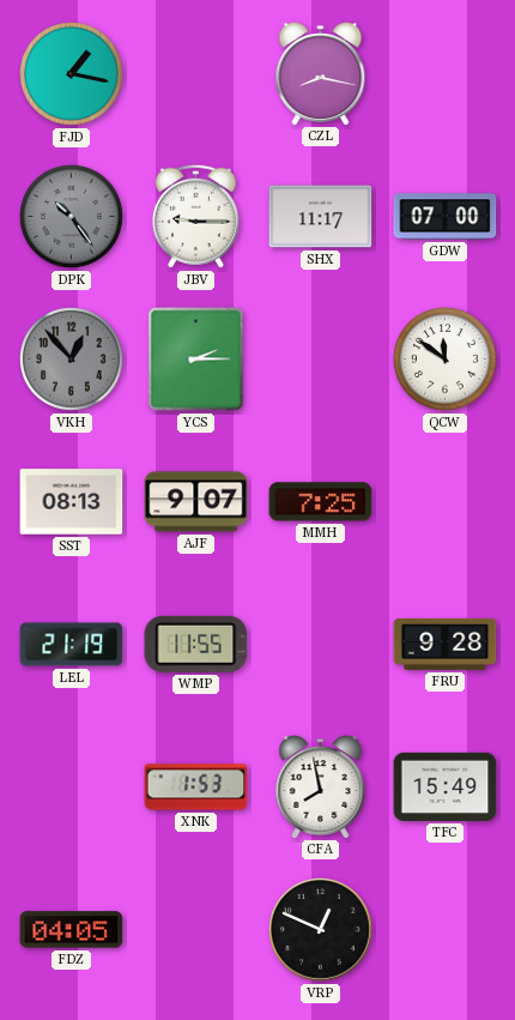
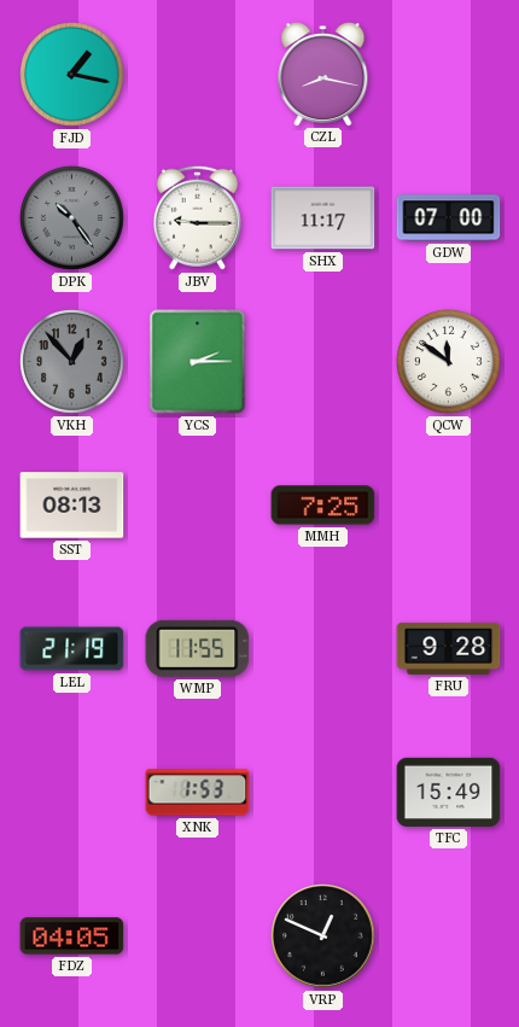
AJF: 9:07 -> none
CFA: 7:58 -> none
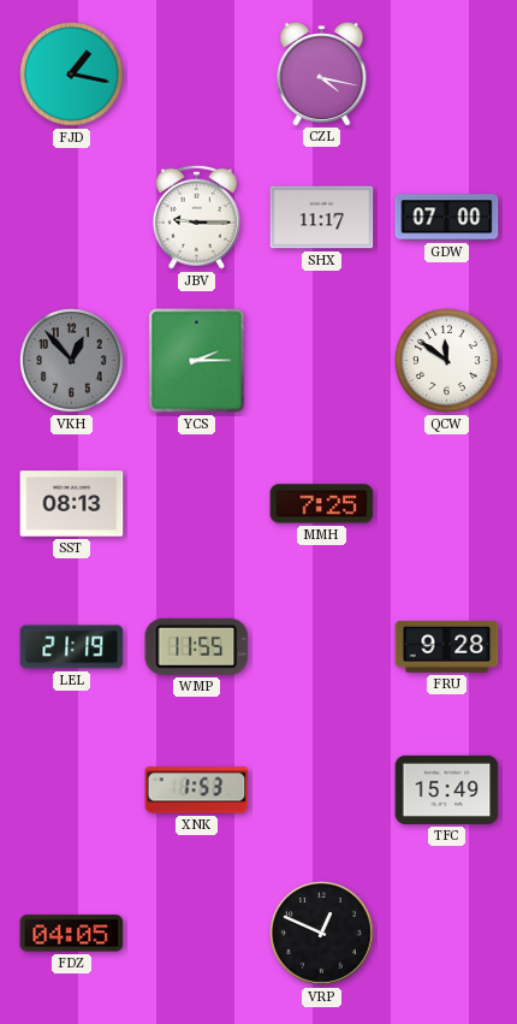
CZL: 8:17 -> 4:17
DPK: 10:24 -> none
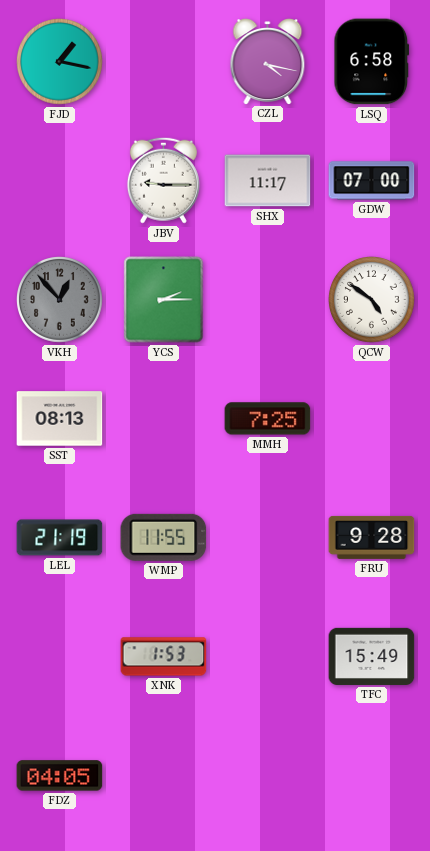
LSQ: none -> 6:58
QCW: 11:51 -> 4:51
VRP: 12:49 -> none
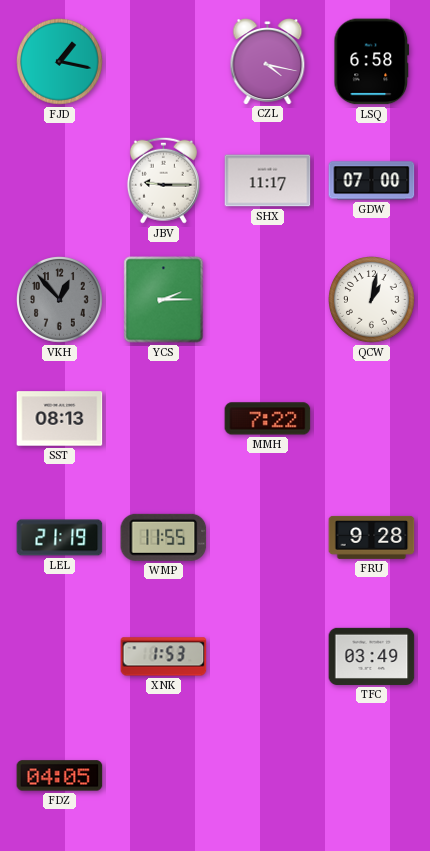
QCW: 4:51 -> 1:02
MMH: 7:25 -> 7:22
TFC: 15:49 -> 03:49
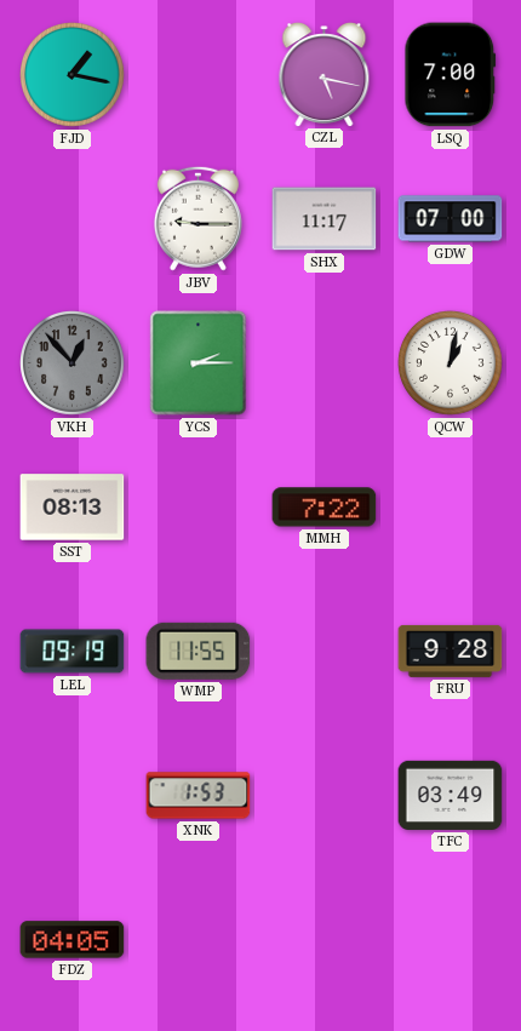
CZL: 4:17 -> 5:17
LSQ: 6:58 -> 7:00
LEL: 21:19 -> 09:19
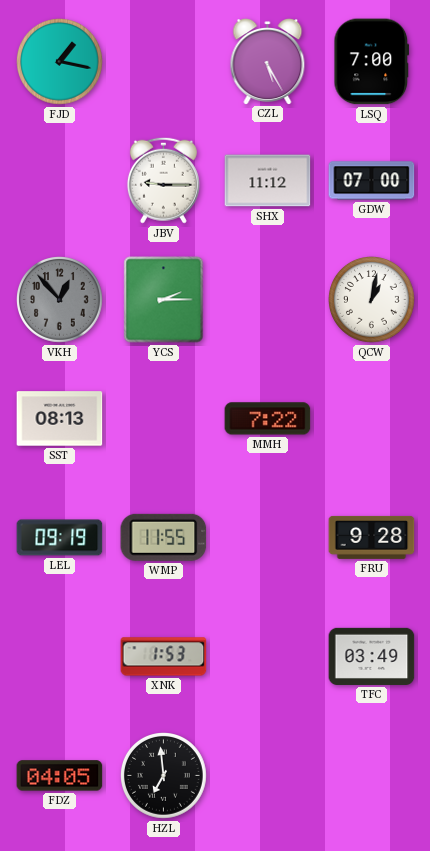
CZL: 5:17 -> 5:25
SHX: 11:17 -> 11:12
HZL: none -> 6:59
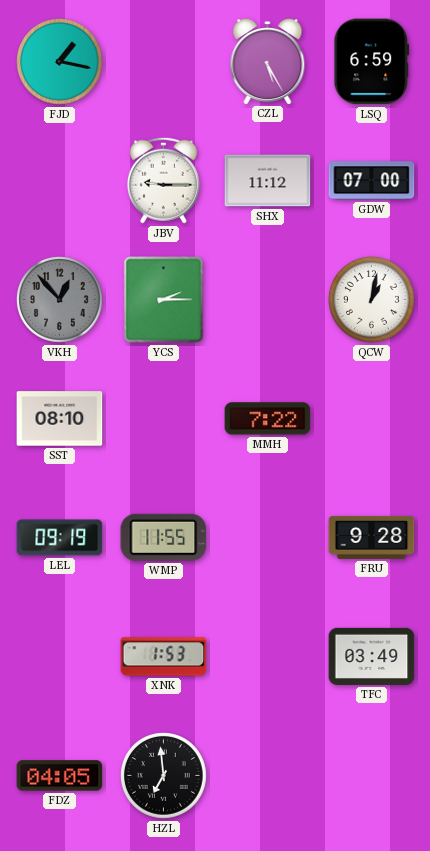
LSQ: 7:00 -> 6:59
SST: 08:13 -> 08:10
